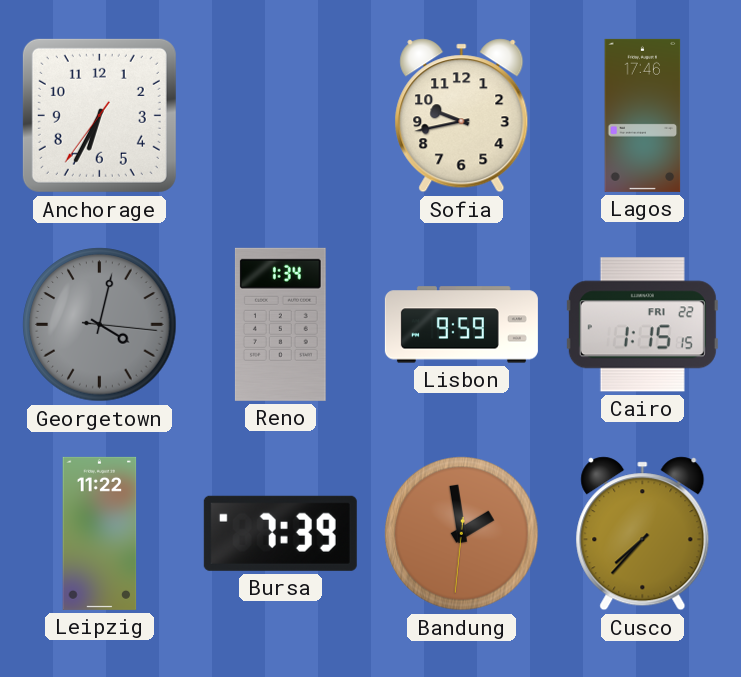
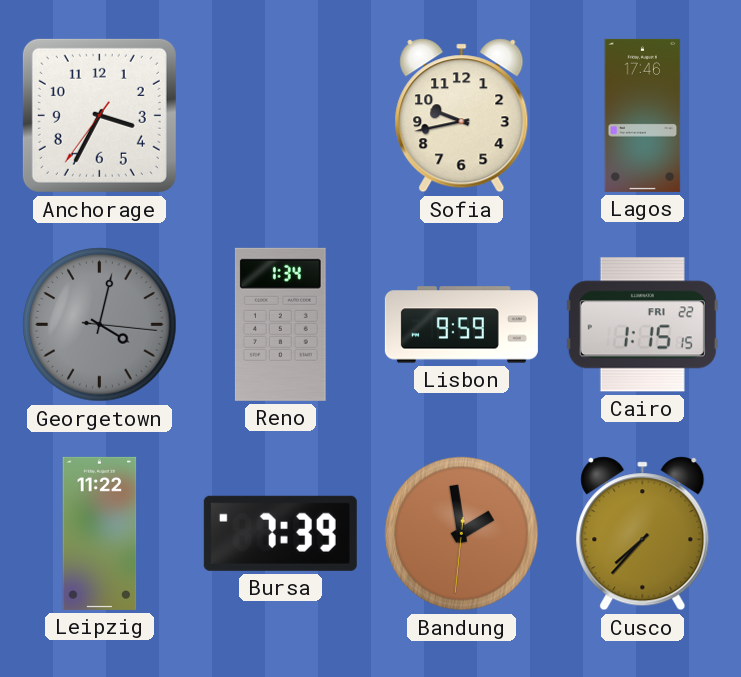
Anchorage: 6:34 -> 3:34
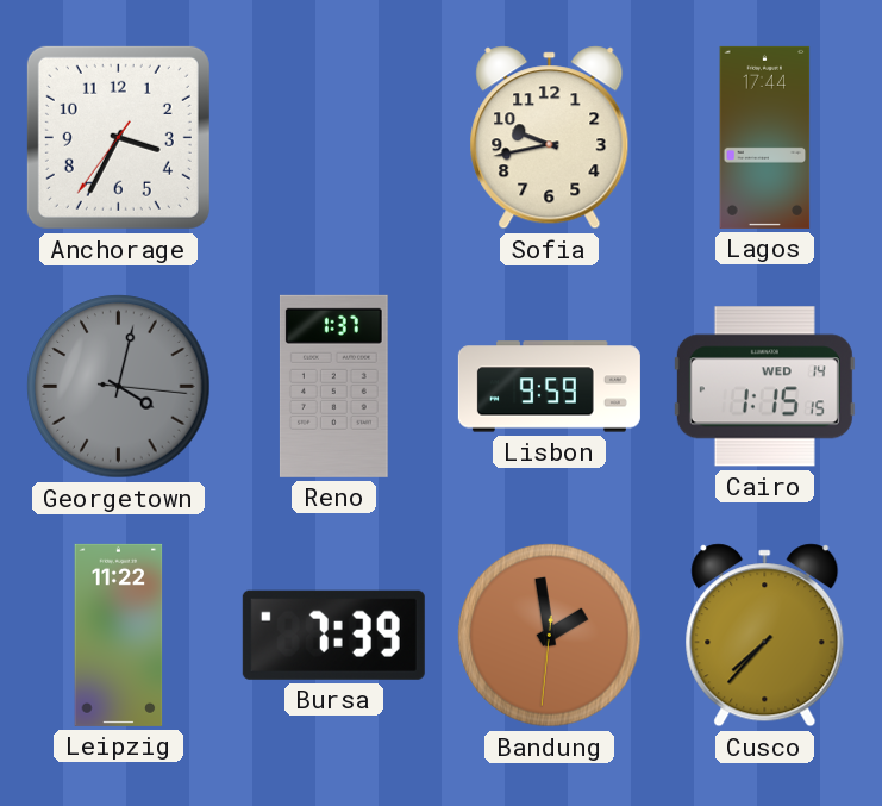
Lagos: 17:46 -> 17:44
Reno: 1:34 -> 1:37
Cairo date: FRI 22 -> WED 14
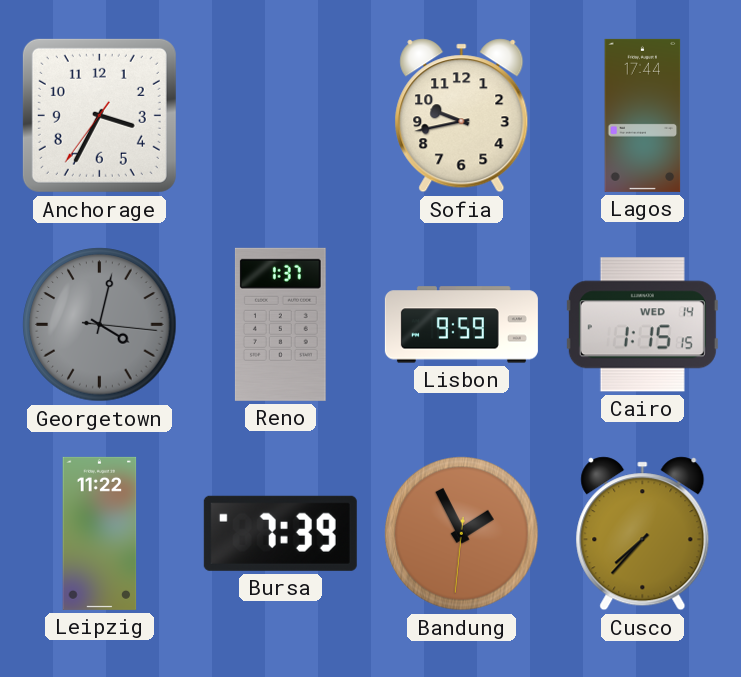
Bandung: 1:58 -> 1:55
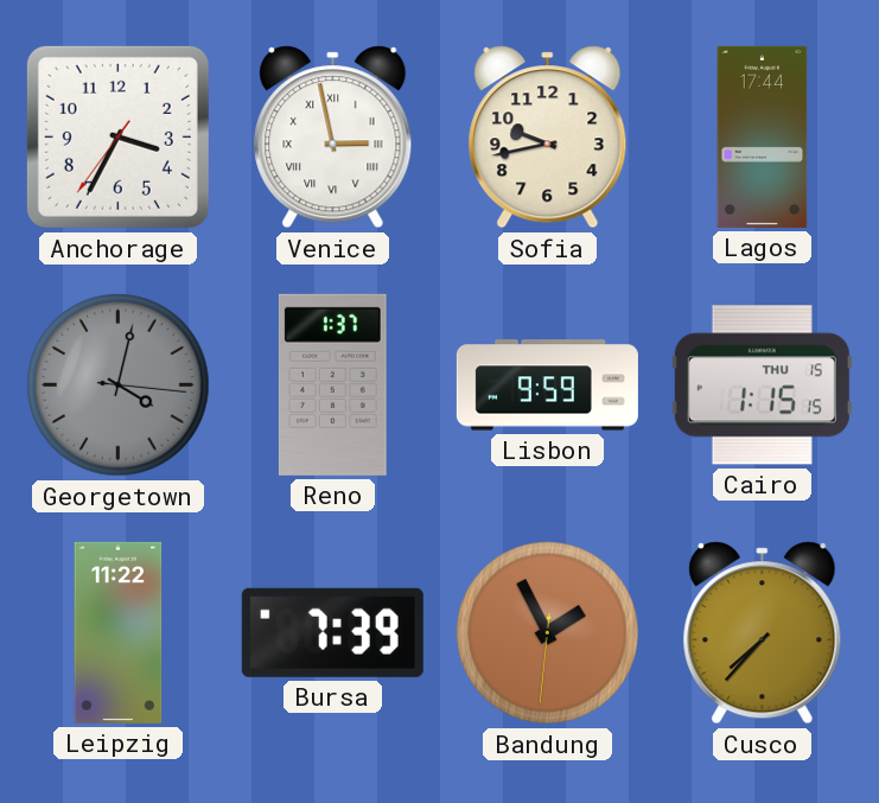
Venice: none -> 2:58
Cairo date: WED 14 -> THU 15
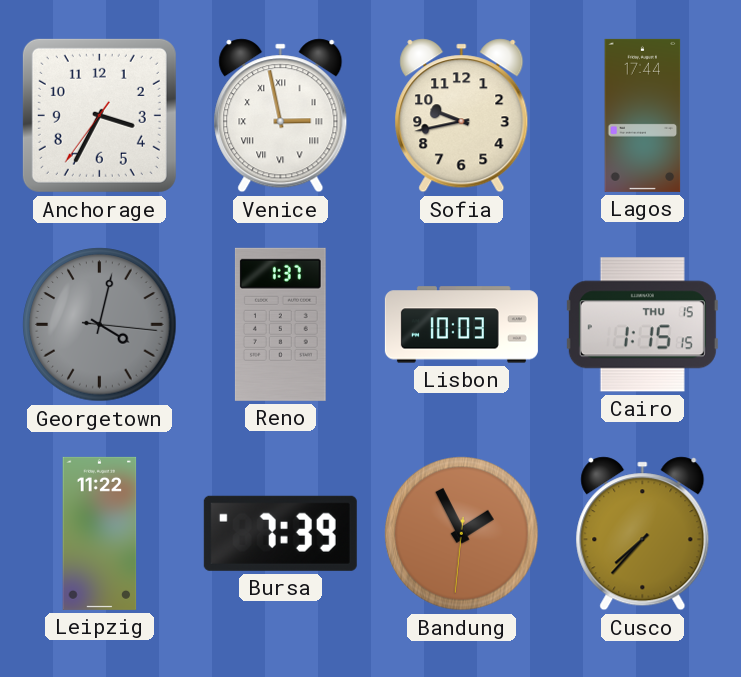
Lisbon: 9:59 -> 10:03
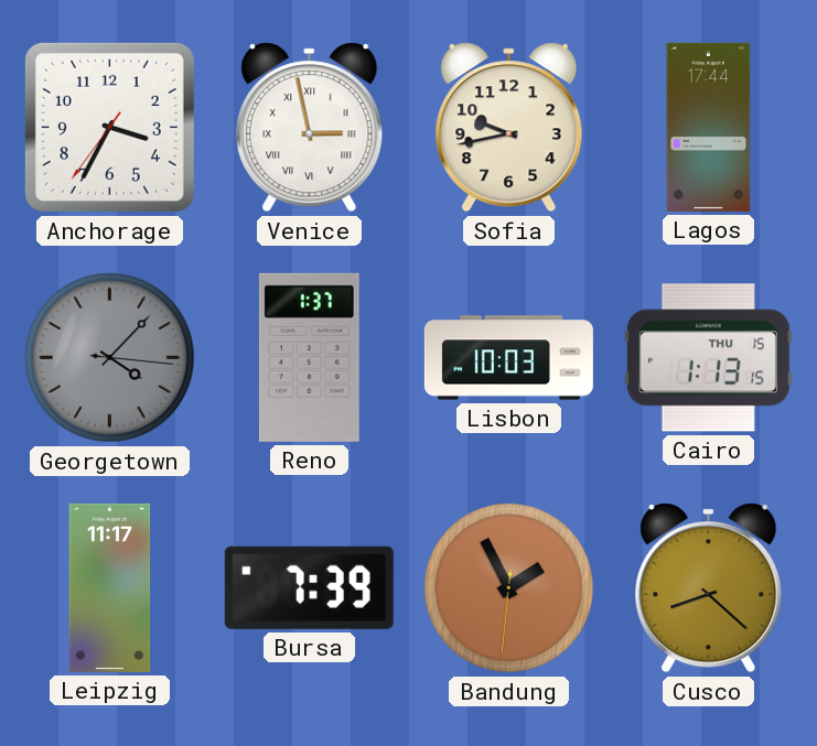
Georgetown: 4:02 -> 4:07
Cairo: 1:15 -> 1:13
Leipzig: 11:22 -> 11:17
Cusco: 7:37 -> 8:22
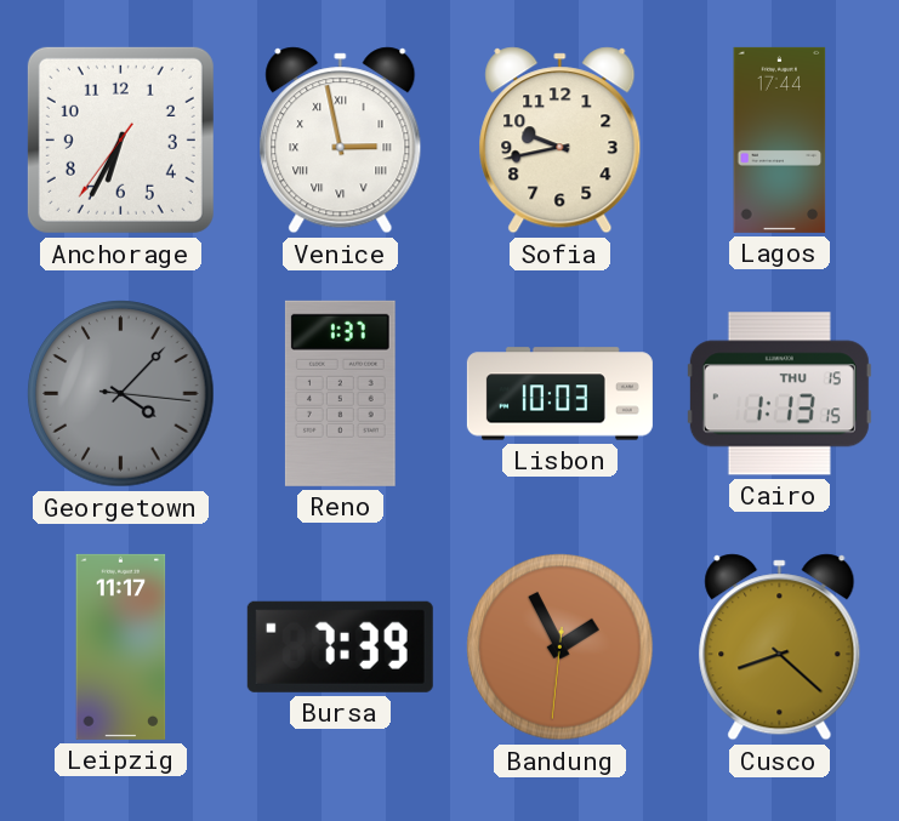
Anchorage: 3:34 -> 6:34
